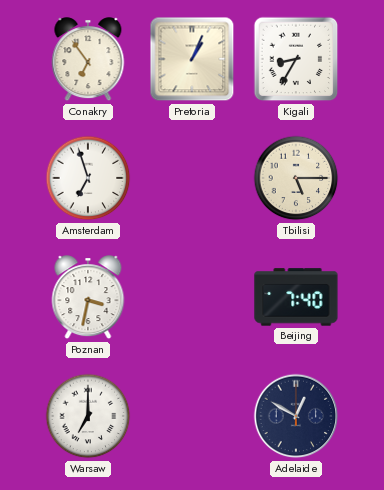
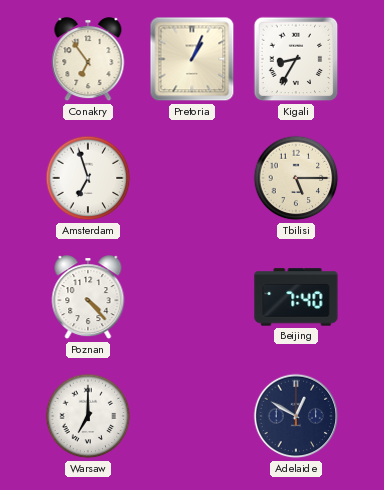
Poznan: 3:32 -> 4:23
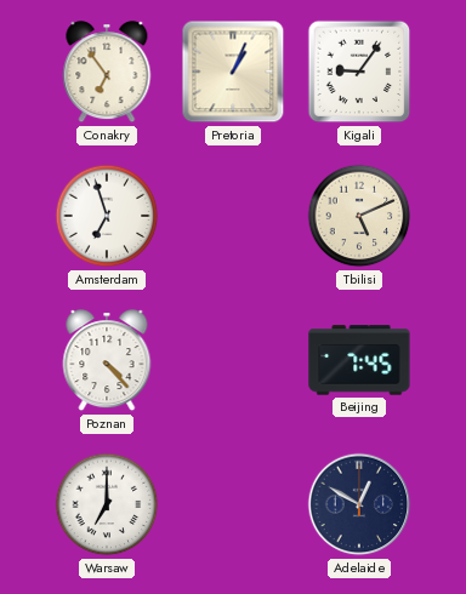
Kigali: 8:35 -> 9:06
Tbilisi: 5:15 -> 5:11
Beijing: 7:40 -> 7:45
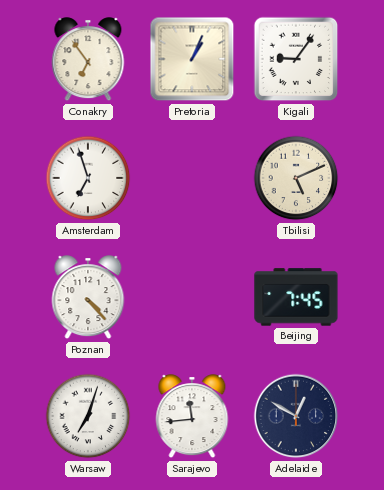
Warsaw: 7:00 -> 7:03
Sarajevo: none -> 11:44
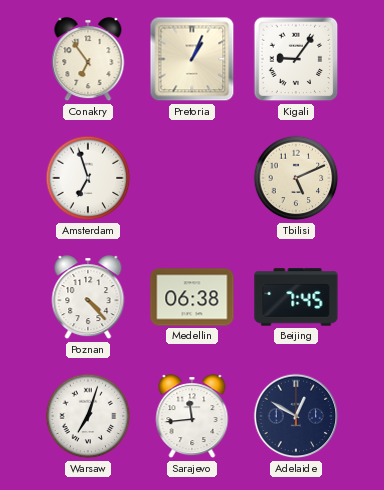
Medellin: none -> 06:38
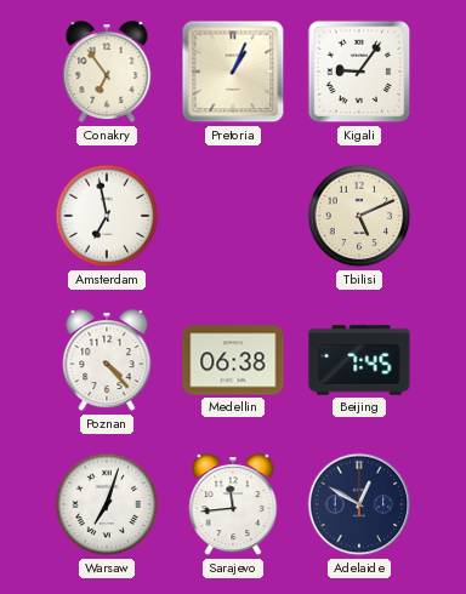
Amsterdam: 6:57 -> 6:58
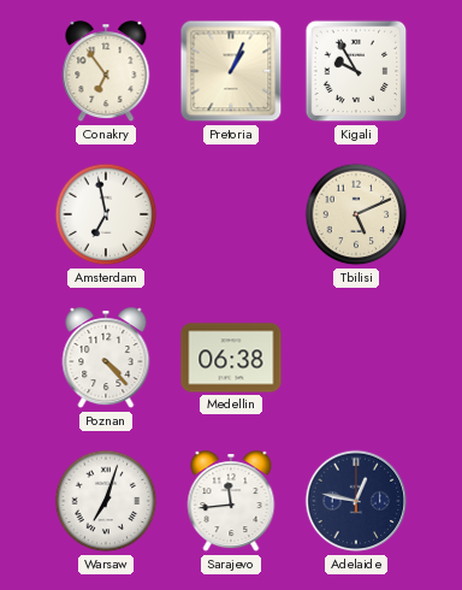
Kigali: 9:06 -> 9:55
Beijing: 7:45 -> none
Adelaide: 12:50 -> 12:47
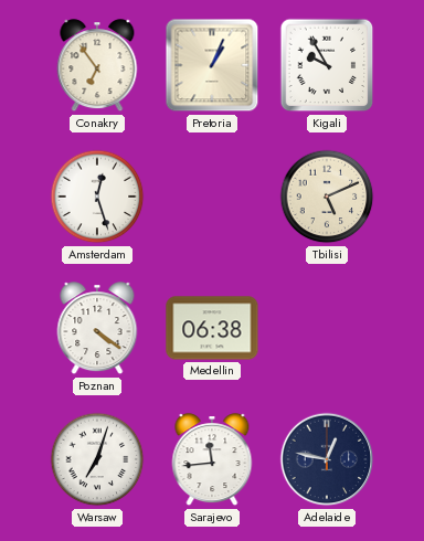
Amsterdam: 6:58 -> 12:27
Poznan: 4:23 -> 4:21
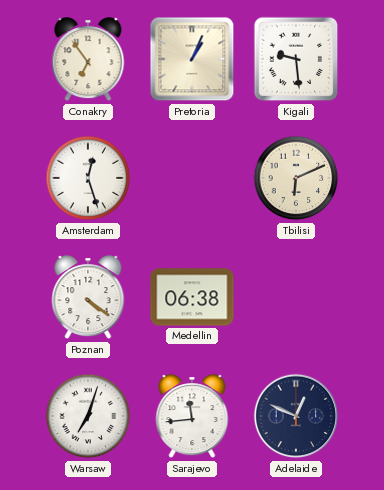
Kigali: 9:55 -> 9:29
Tbilisi: 5:11 -> 6:11
Adelaide: 12:47 -> 12:49
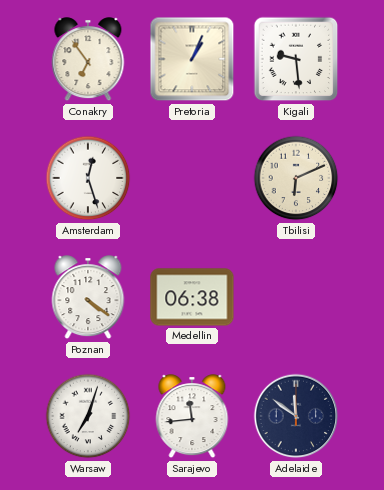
Adelaide: 12:49 -> 11:51
